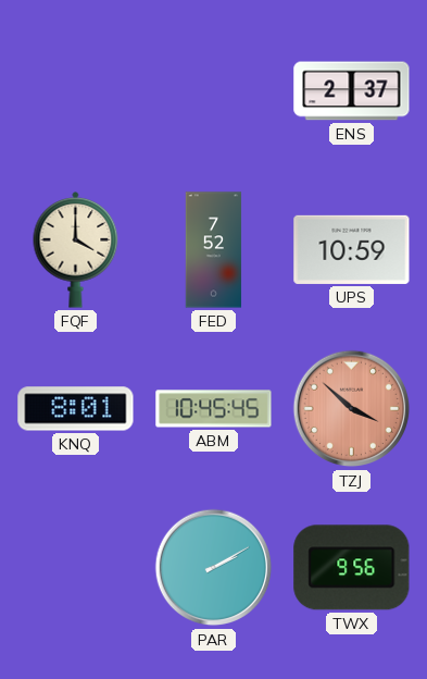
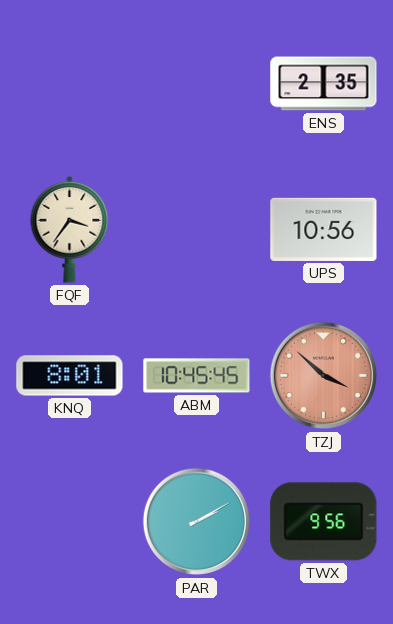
ENS: 2:37 -> 2:35
FQF: 4:00 -> 3:36
FED: 7:52 -> none
UPS: 10:59 -> 10:56
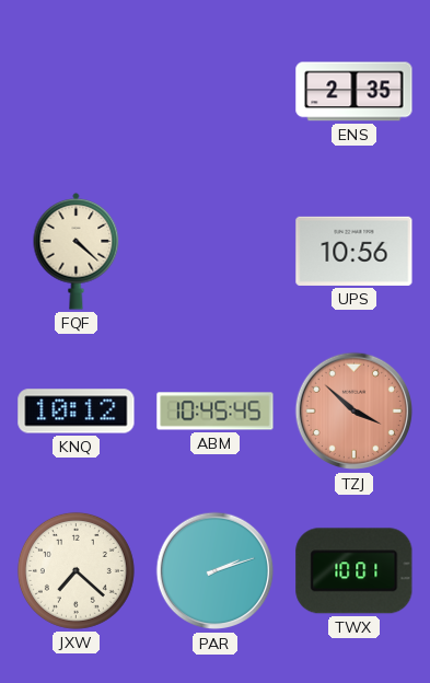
FQF: 3:36 -> 4:22
KNQ: 8:01 -> 10:12
JXW: none -> 7:22
PAR: 2:10 -> 2:12
TWX: 9:56 -> 10:01
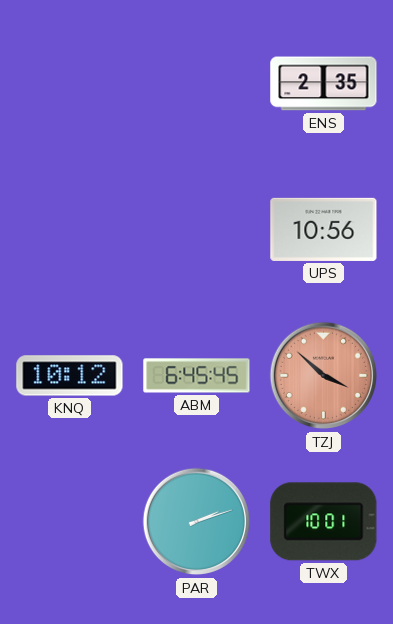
FQF: 4:22 -> none
ABM: 10:45 -> 6:45
JXW: 7:22 -> none
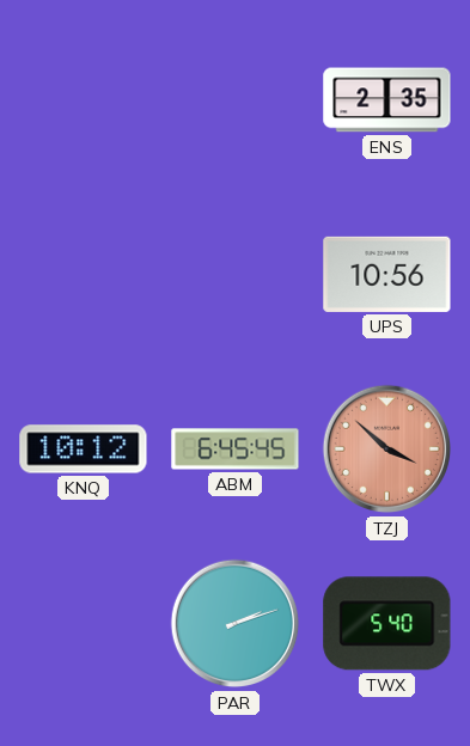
TWX: 10:01 -> 5:40
